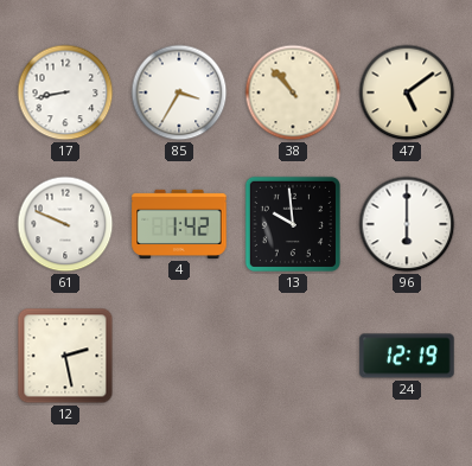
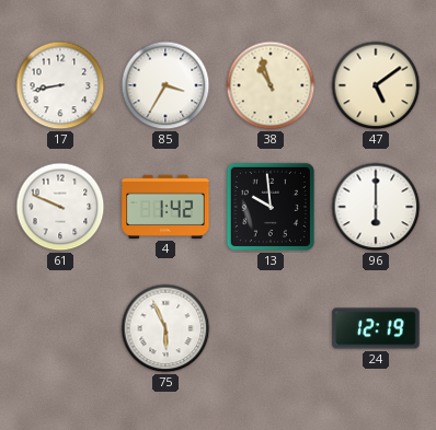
38: 10:53 -> 10:57
12: 2:28 -> none
75: none -> 5:56
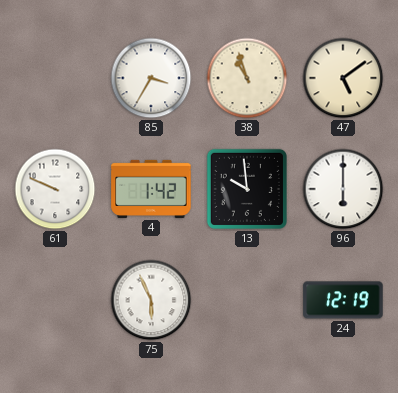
17: 8:43 -> none
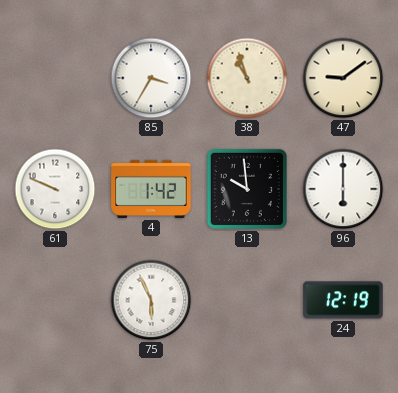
47: 5:09 -> 9:09
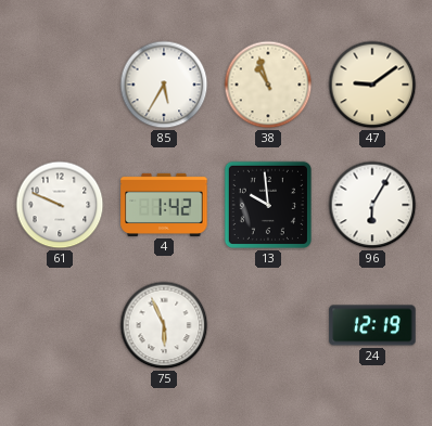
85: 3:35 -> 5:35
96: 6:00 -> 6:05
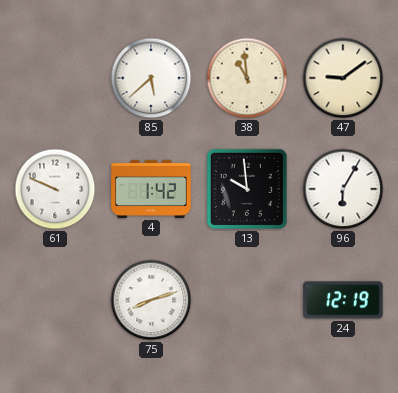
85: 5:35 -> 5:38
38: 10:57 -> 10:59
75: 5:56 -> 8:12
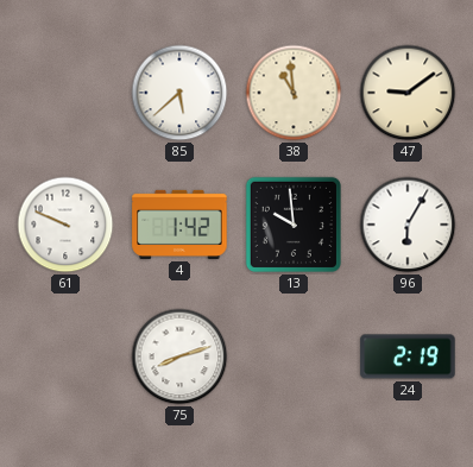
24: 12:19 -> 2:19
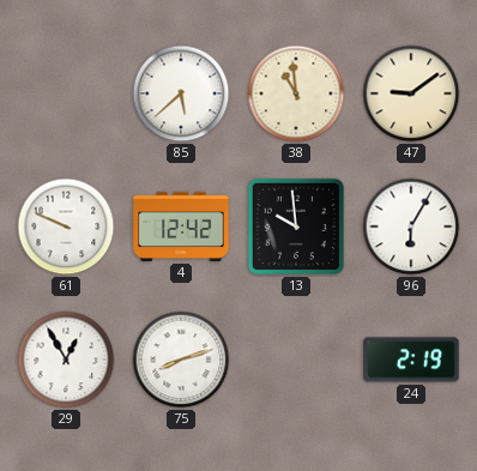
4: 1:42 -> 12:42
29: none -> 12:55
